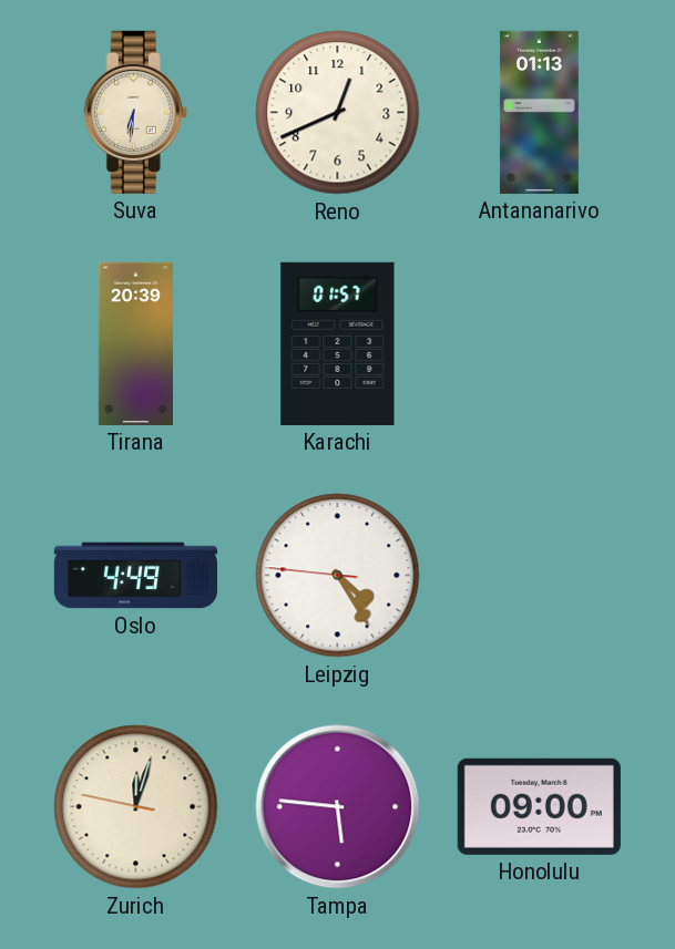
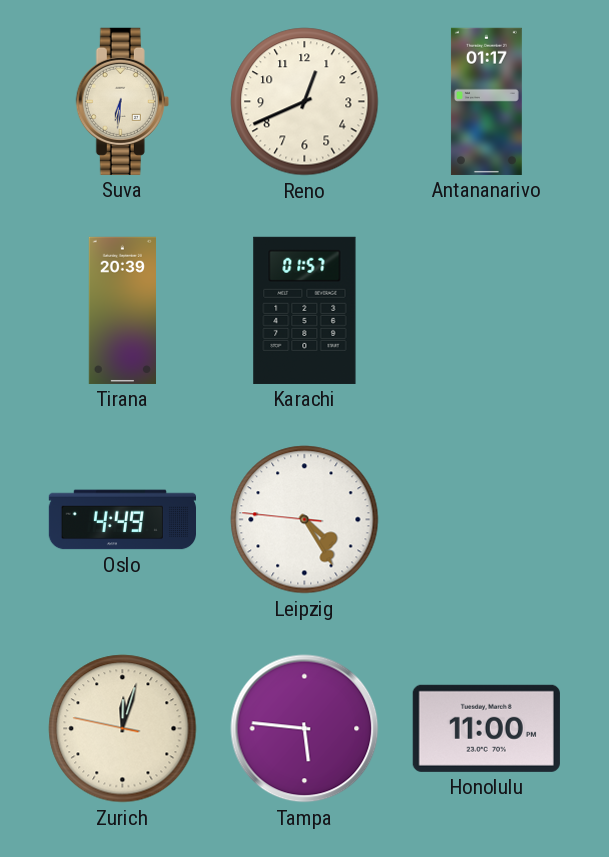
Antananarivo: 01:13 -> 01:17
Honolulu: 09:00 -> 11:00
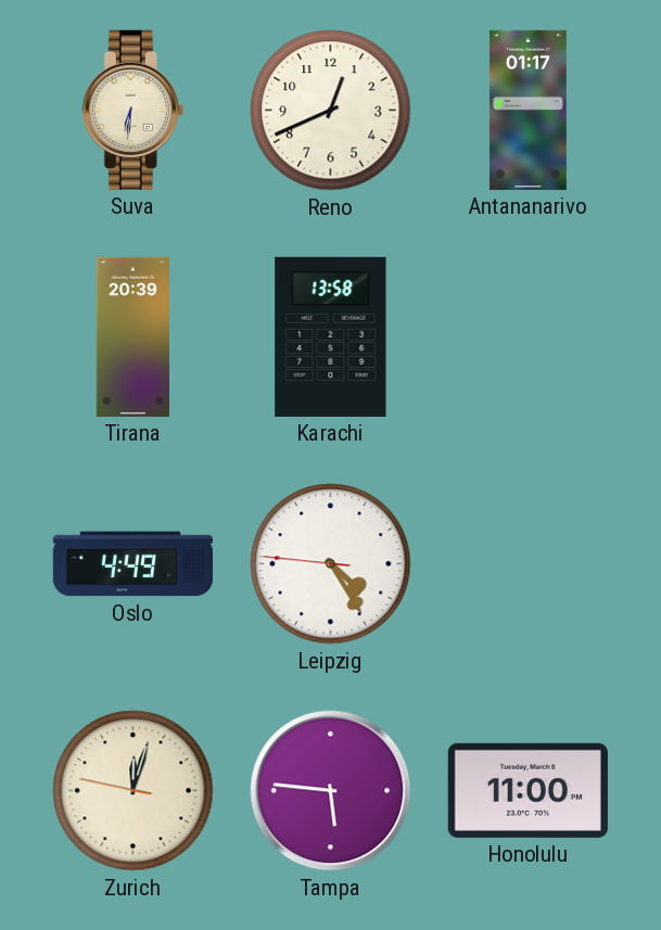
Karachi: 01:57 -> 13:58
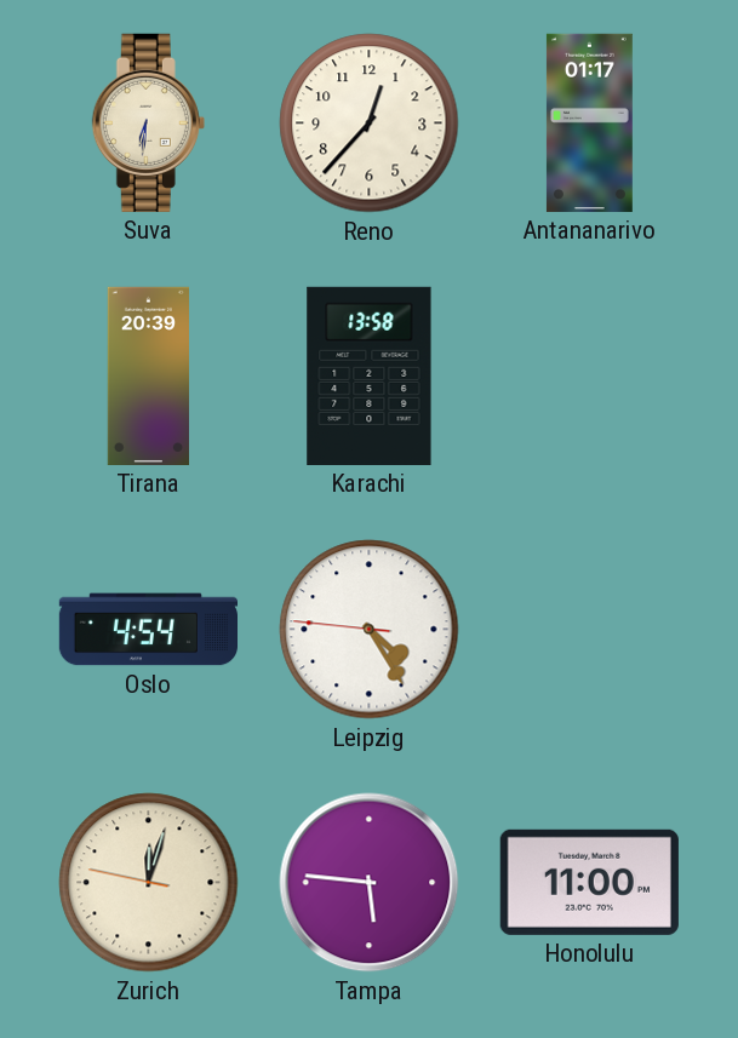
Reno: 12:41 -> 12:37
Oslo: 4:49 -> 4:54
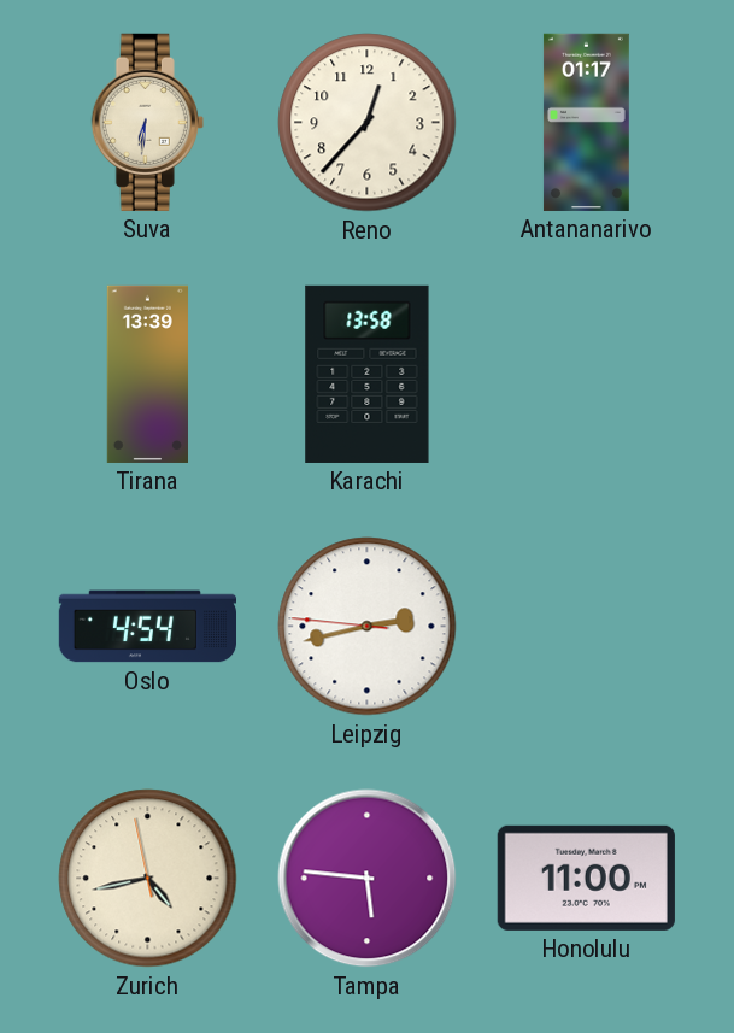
Tirana: 20:39 -> 13:39
Leipzig: 4:24 -> 2:42
Zurich: 12:02 -> 4:42
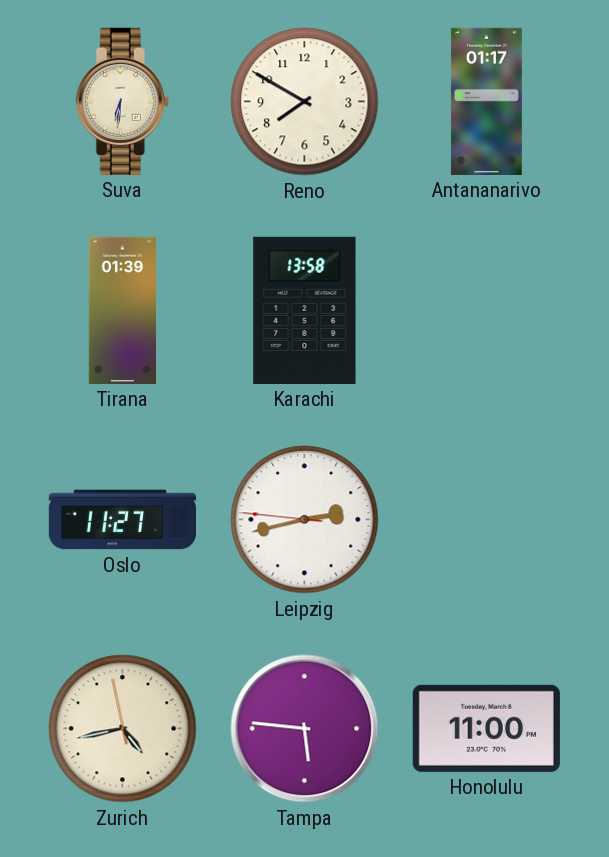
Reno: 12:37 -> 7:50
Tirana: 13:39 -> 01:39
Oslo: 4:54 -> 11:27
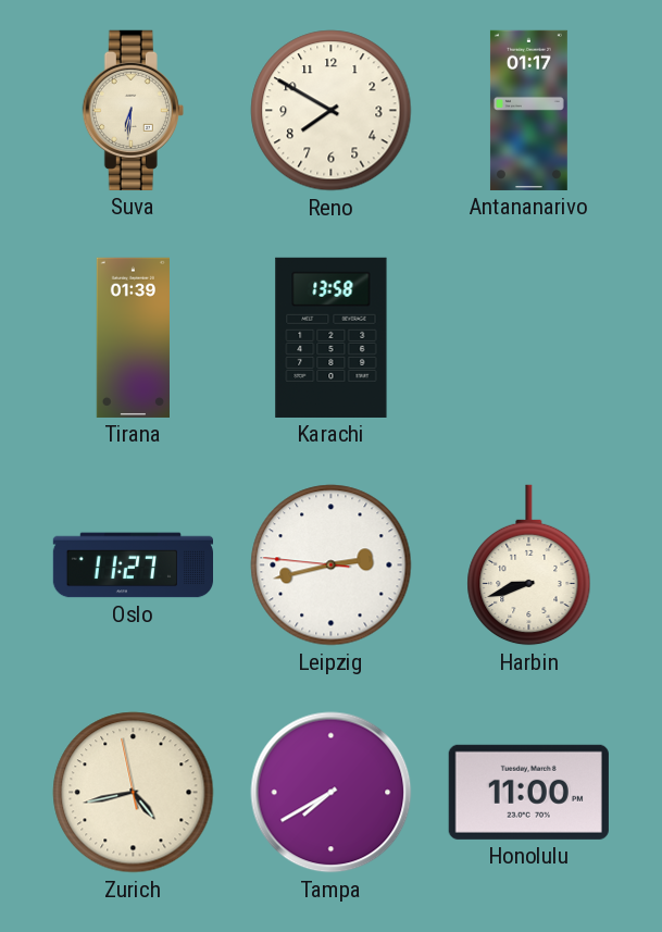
Harbin: none -> 8:42
Tampa: 5:46 -> 7:40
